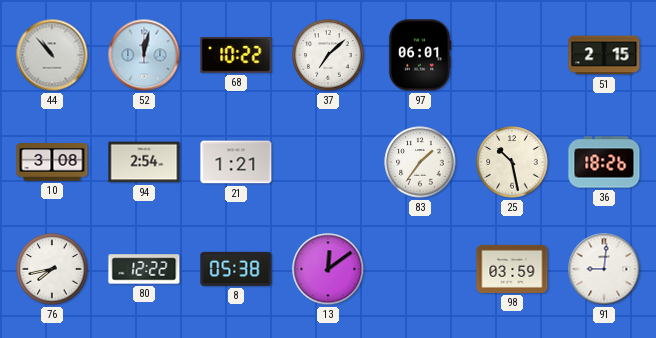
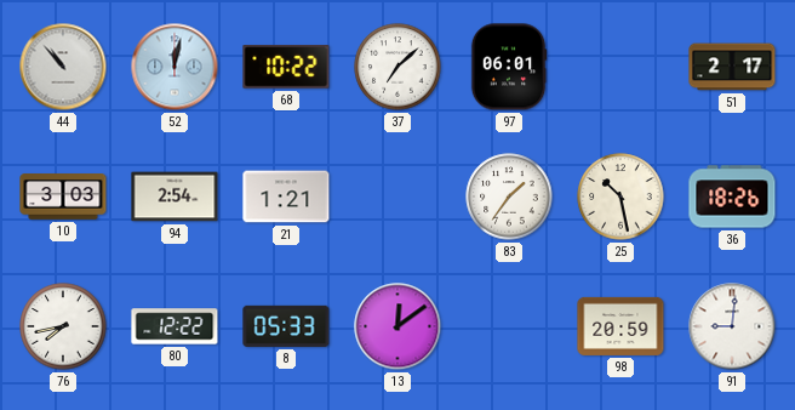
51: 2:15 -> 2:17
10: 3:08 -> 3:03
8: 05:38 -> 05:33
98: 03:59 -> 20:59
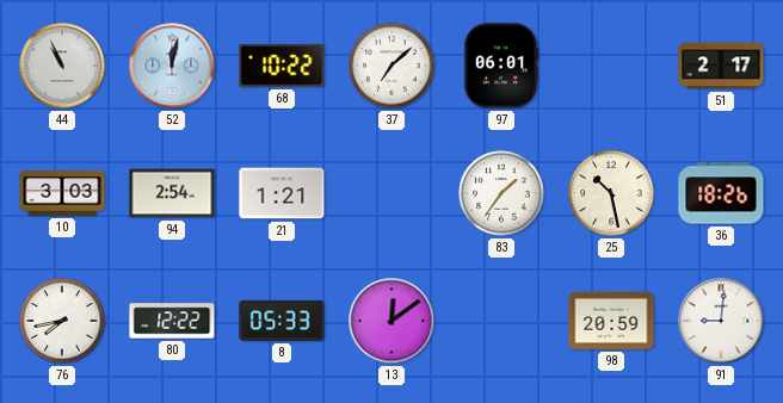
44: 10:53 -> 10:56
